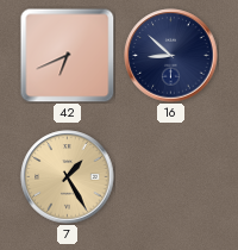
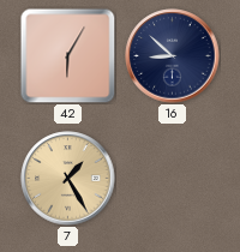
42: 6:41 -> 6:05
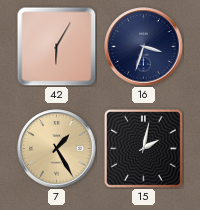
16: 8:52 -> 3:33
15: none -> 2:02
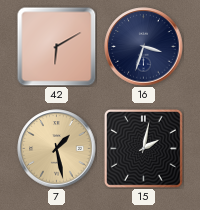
42: 6:05 -> 6:10
7: 1:25 -> 1:28
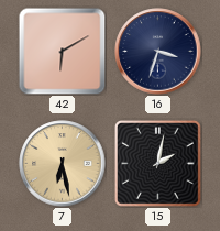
7: 1:28 -> 6:28
